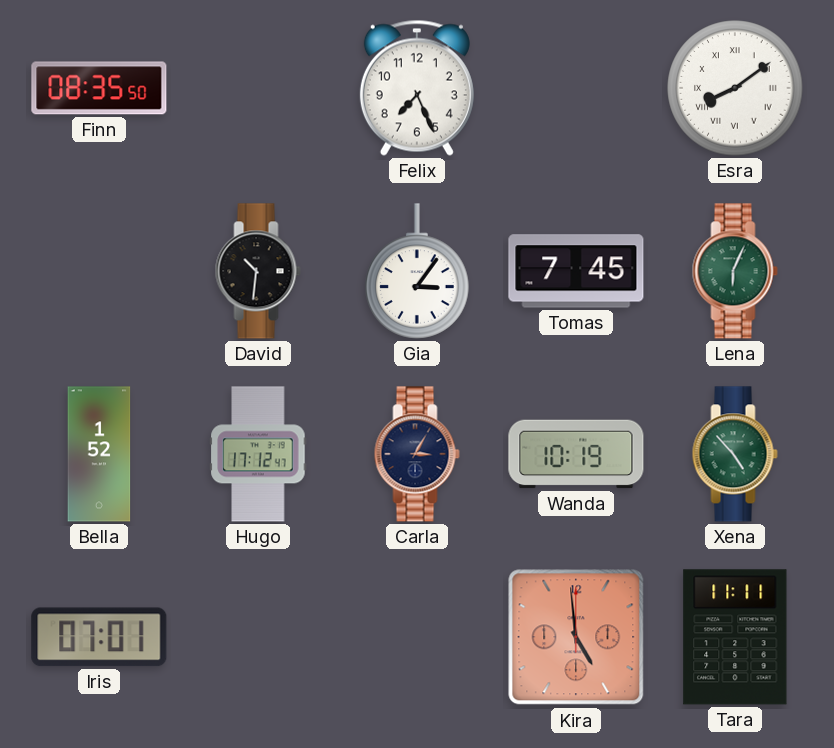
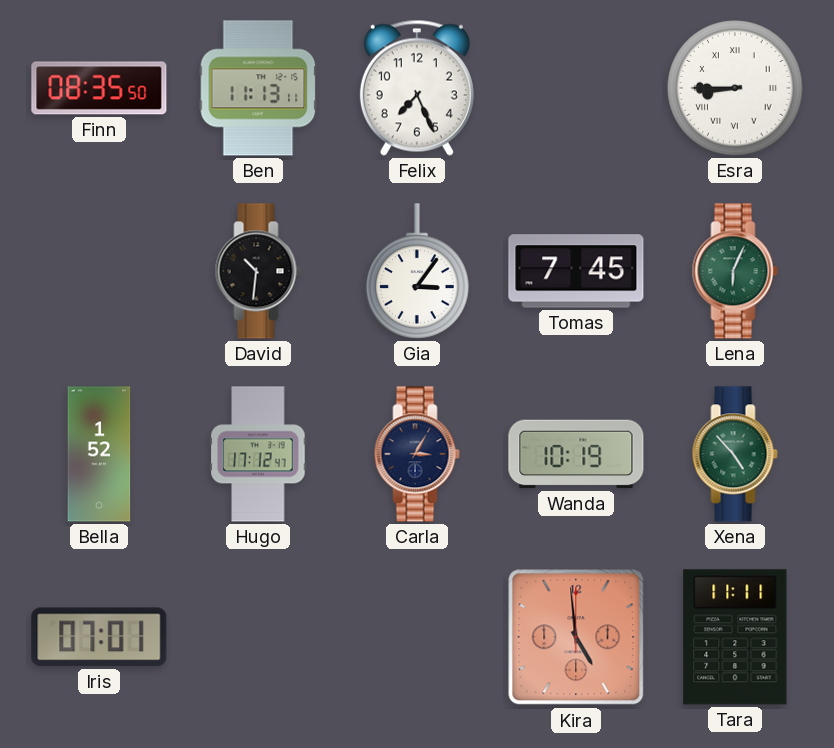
Ben: none -> 11:13
Esra: 8:09 -> 8:45
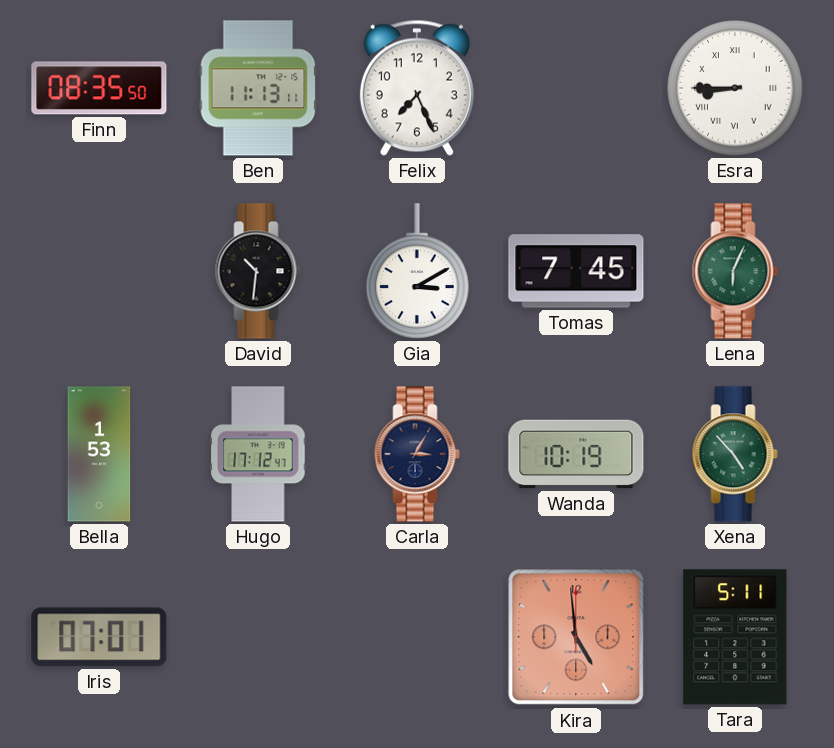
Gia: 3:06 -> 3:10
Bella: 1:52 -> 1:53
Tara: 11:11 -> 5:11
